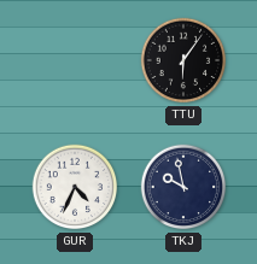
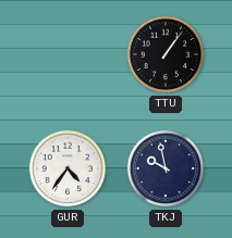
TTU: 6:06 -> 1:06
GUR: 4:34 -> 4:36
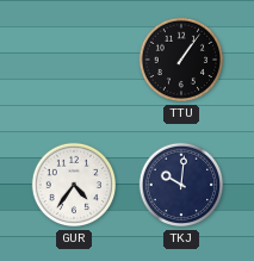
TKJ: 9:58 -> 10:01
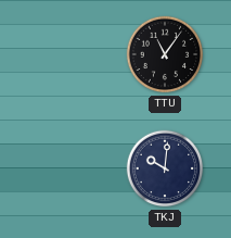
TTU: 1:06 -> 11:06
GUR: 4:36 -> none
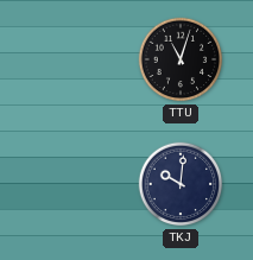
TTU: 11:06 -> 11:03
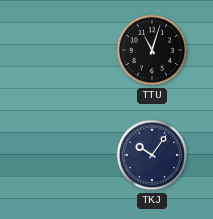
TKJ: 10:01 -> 10:06
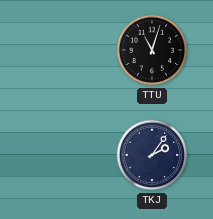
TKJ: 10:06 -> 2:06
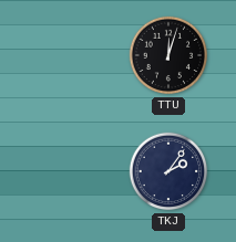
TTU: 11:03 -> 12:03
